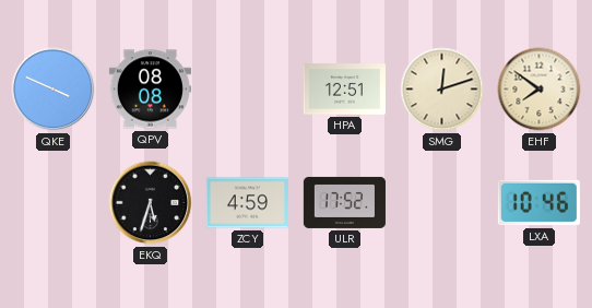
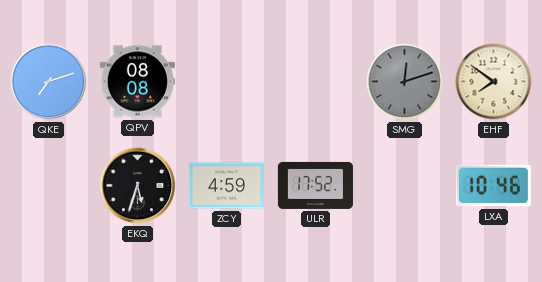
QKE: 3:49 -> 7:12
HPA: 12:51 -> none
SMG dial: cream -> grey
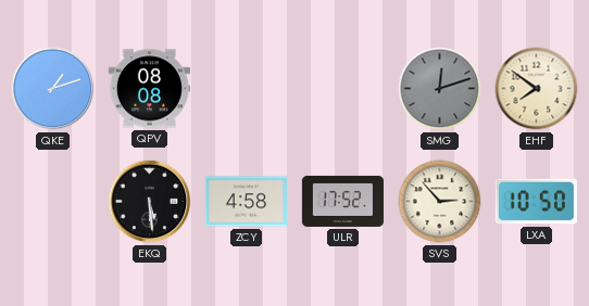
QKE: 7:12 -> 1:12
EKQ: 5:33 -> 5:29
ZCY: 4:59 -> 4:58
SVS: none -> 2:53
LXA: 10:46 -> 10:50
